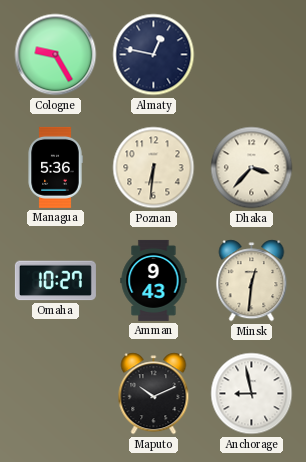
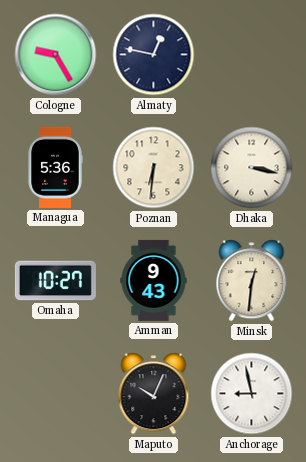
Dhaka: 3:37 -> 3:17
Maputo: 10:11 -> 10:04
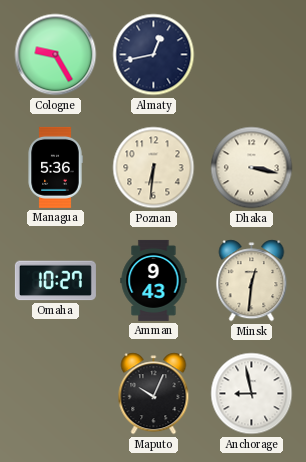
Almaty: 12:47 -> 12:43
